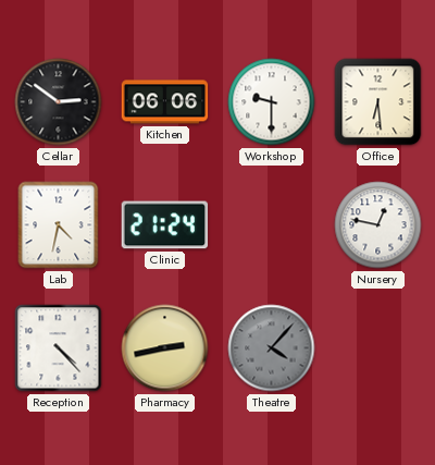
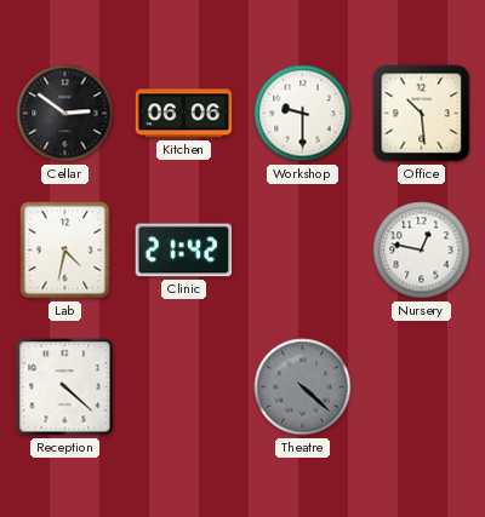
Office: 6:29 -> 10:29
Clinic: 21:24 -> 21:42
Reception: 4:23 -> 4:22
Pharmacy: 2:43 -> none
Theatre: 4:07 -> 4:22
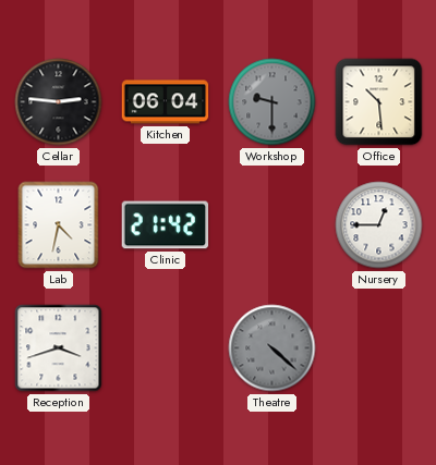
Cellar: 2:51 -> 2:46
Kitchen: 06:06 -> 06:04
Workshop dial: white -> grey
Nursery: 12:47 -> 12:45
Reception: 4:22 -> 3:42
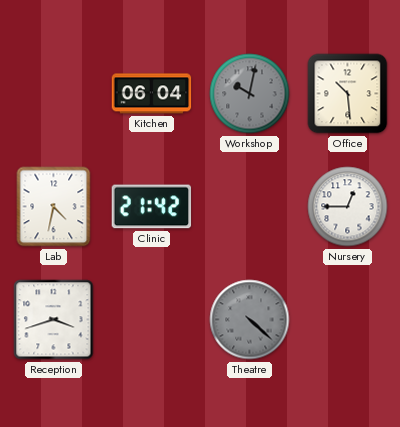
Cellar: 2:46 -> none
Workshop: 9:30 -> 10:02
